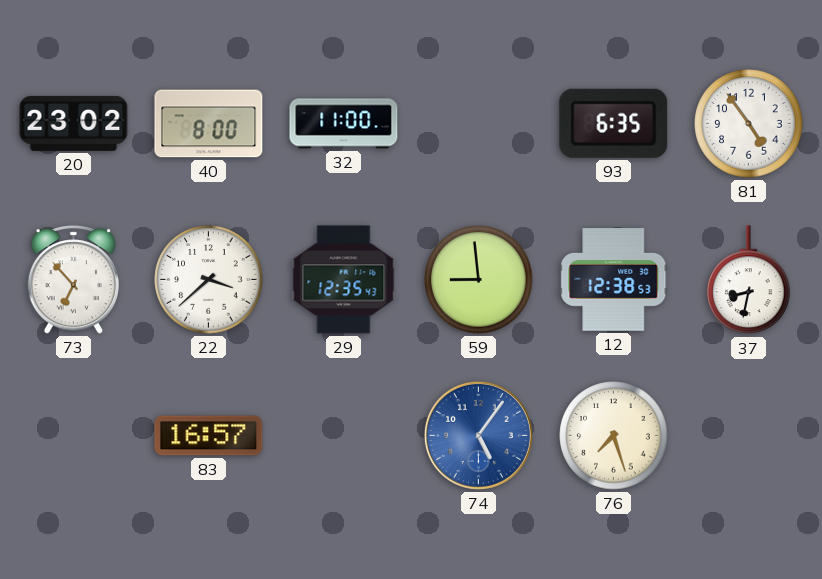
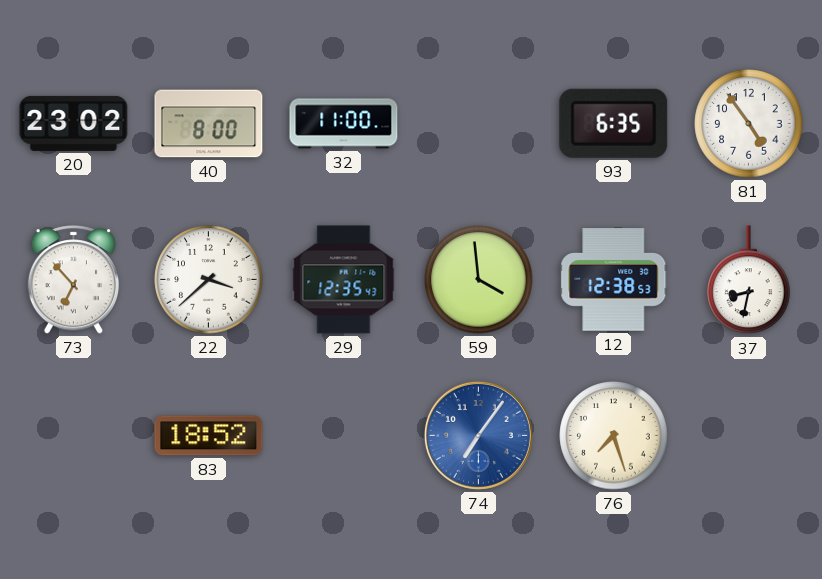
59: 8:59 -> 3:59
83: 16:57 -> 18:52
74: 5:06 -> 7:06
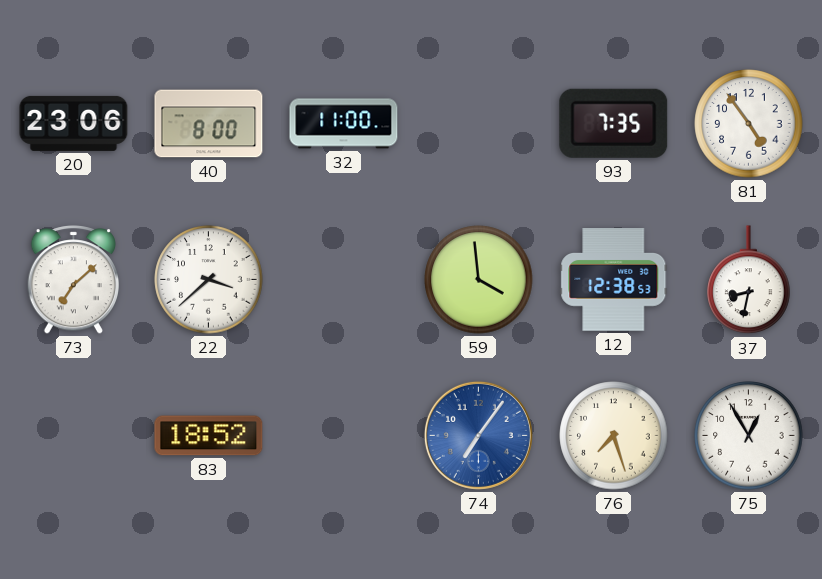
20: 23:02 -> 23:06
93: 6:35 -> 7:35
73: 6:53 -> 7:08
29: 12:35 -> none
75: none -> 12:55
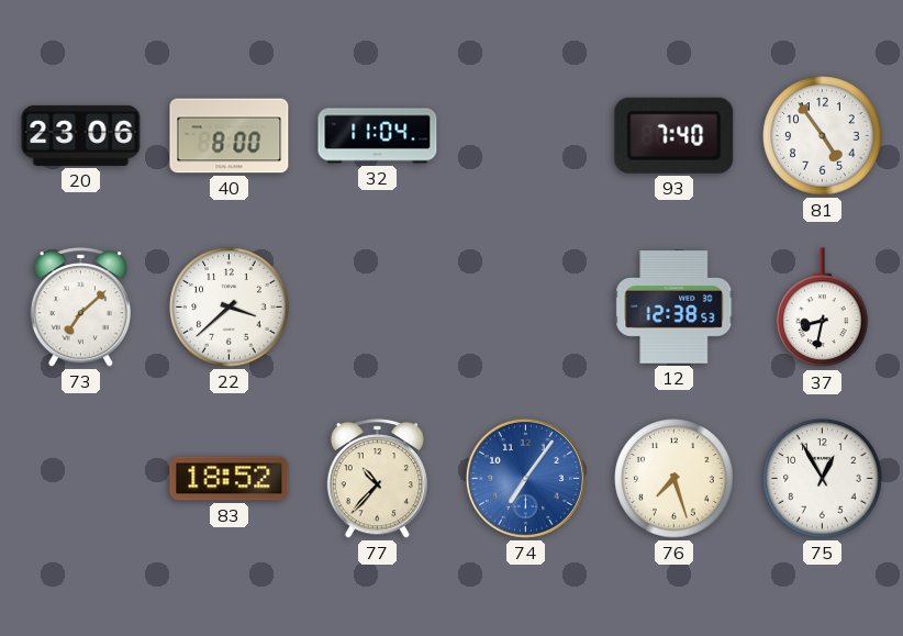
32: 11:00 -> 11:04
93: 7:35 -> 7:40
59: 3:59 -> none
77: none -> 10:37
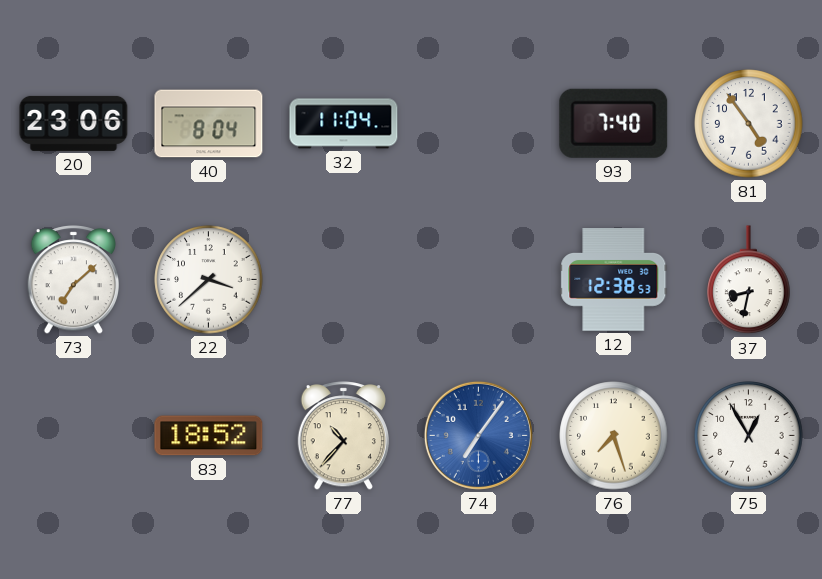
40: 8:00 -> 8:04
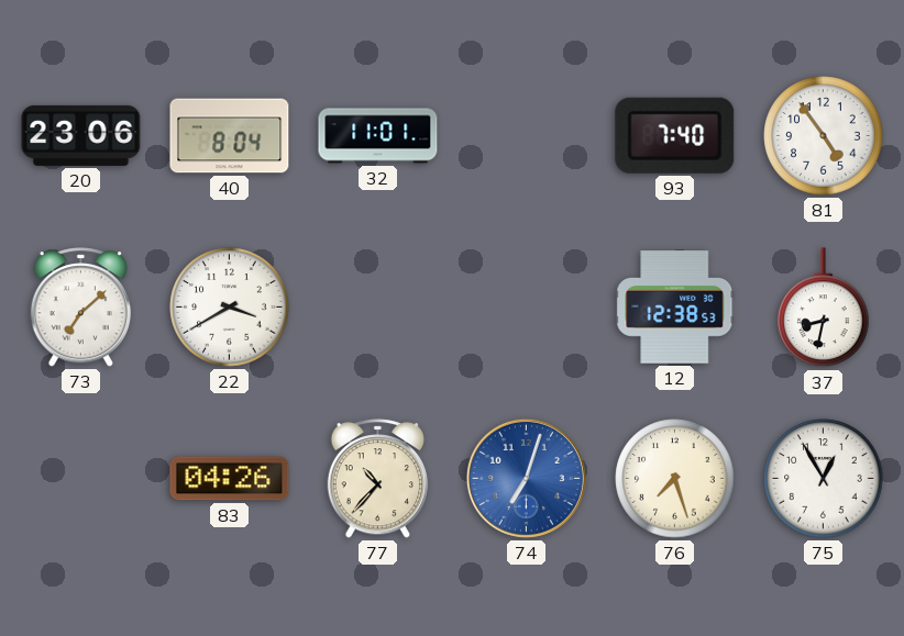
32: 11:04 -> 11:01
22: 3:38 -> 3:40
83: 18:52 -> 04:26
74: 7:06 -> 7:03
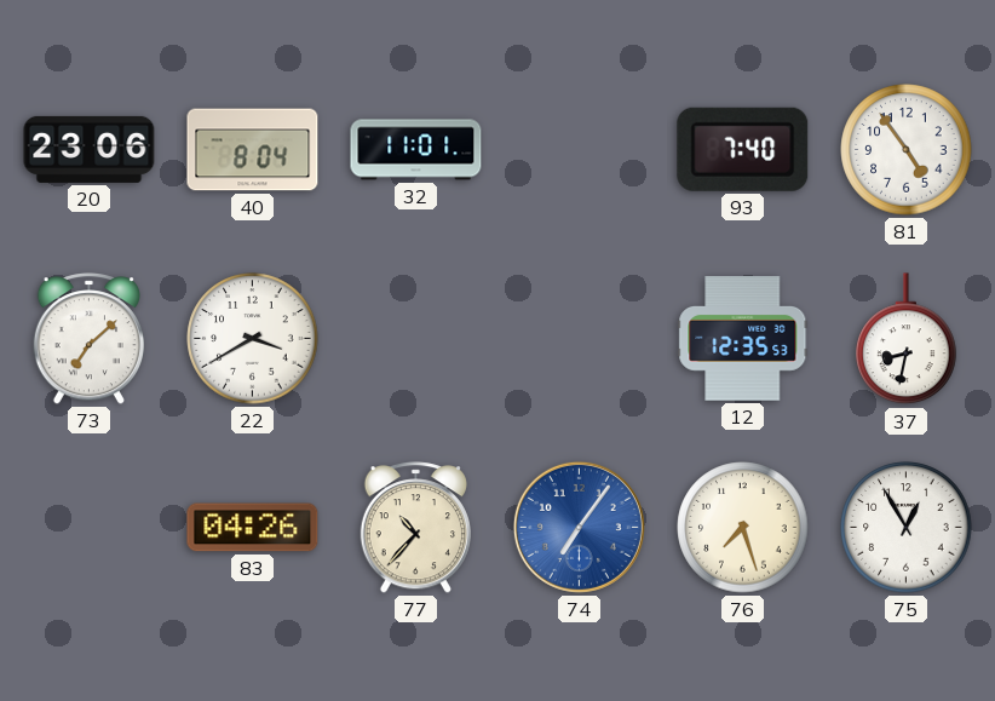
12: 12:38 -> 12:35
74: 7:03 -> 7:06
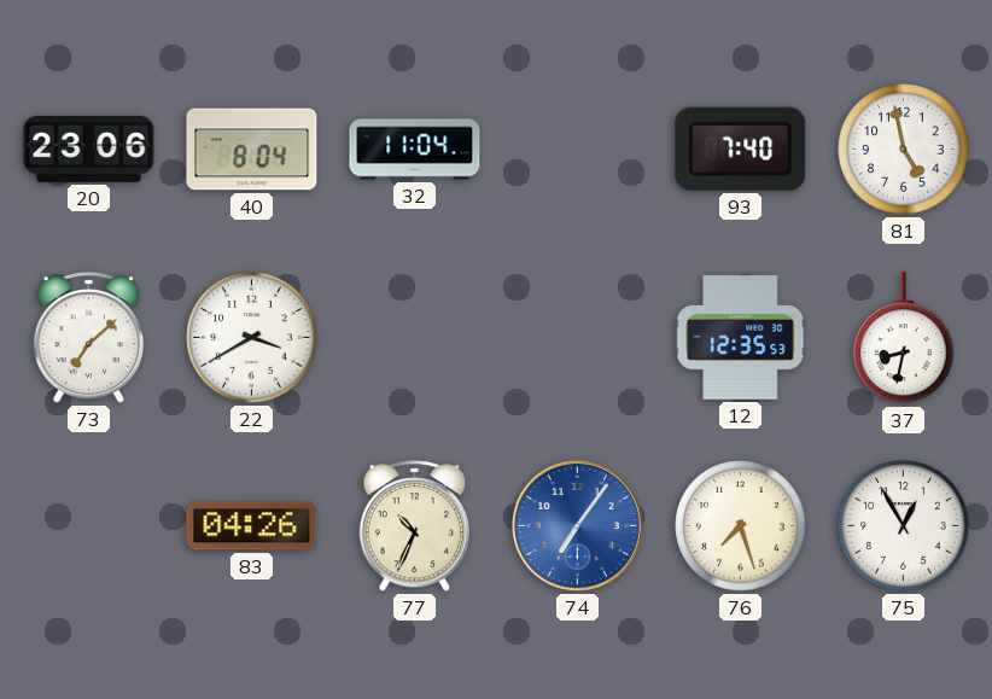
32: 11:01 -> 11:04
81: 4:54 -> 4:58
77: 10:37 -> 10:34
